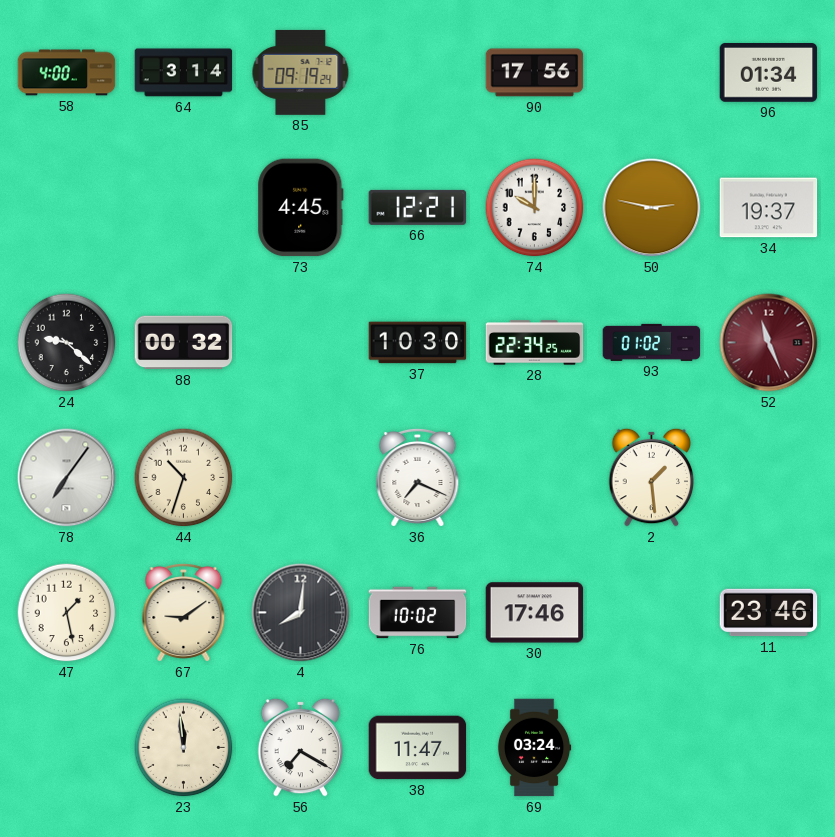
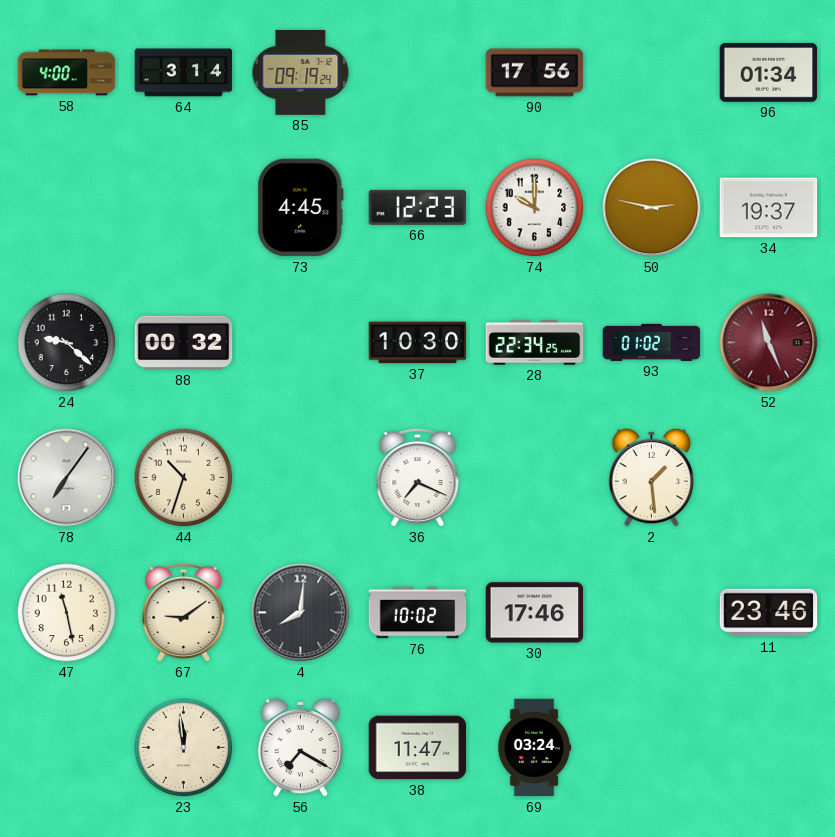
66: 12:21 -> 12:23
47: 1:28 -> 11:28
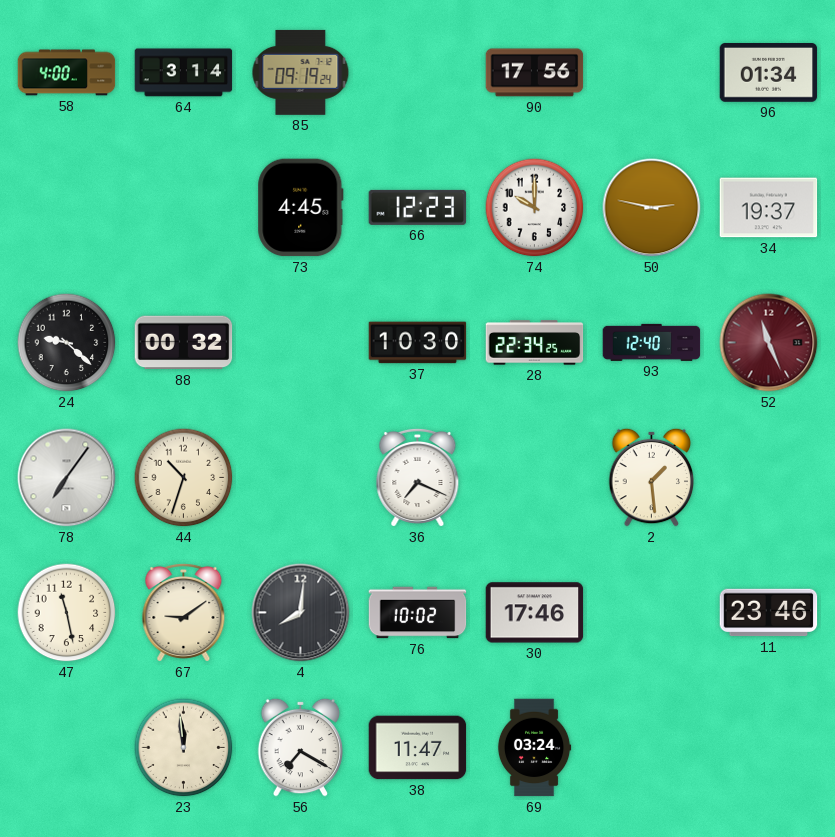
93: 01:02 -> 12:40
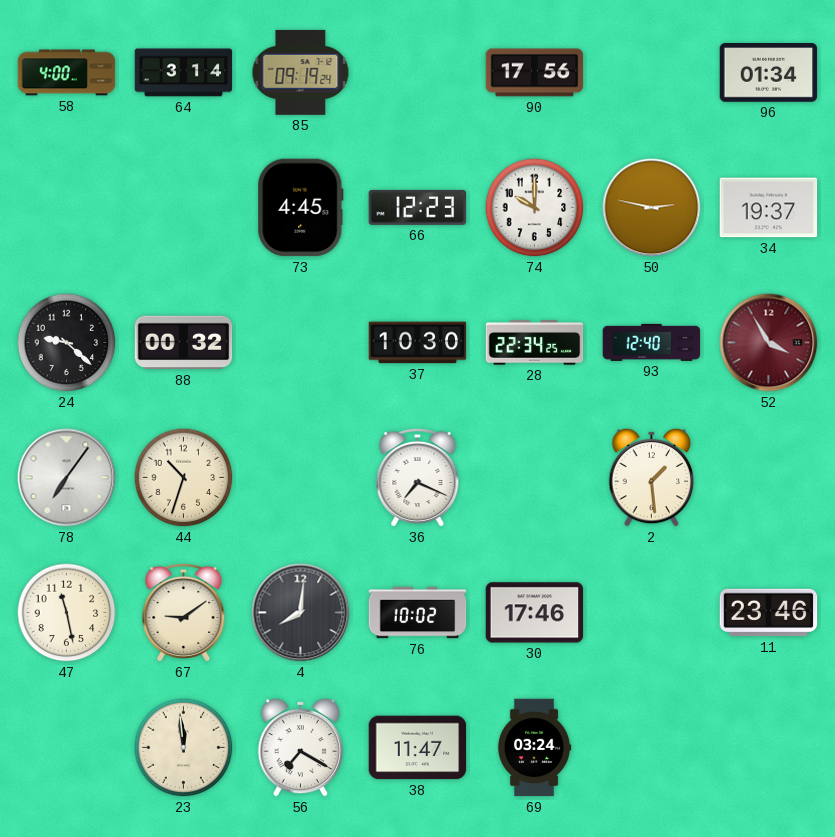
52: 11:26 -> 3:55
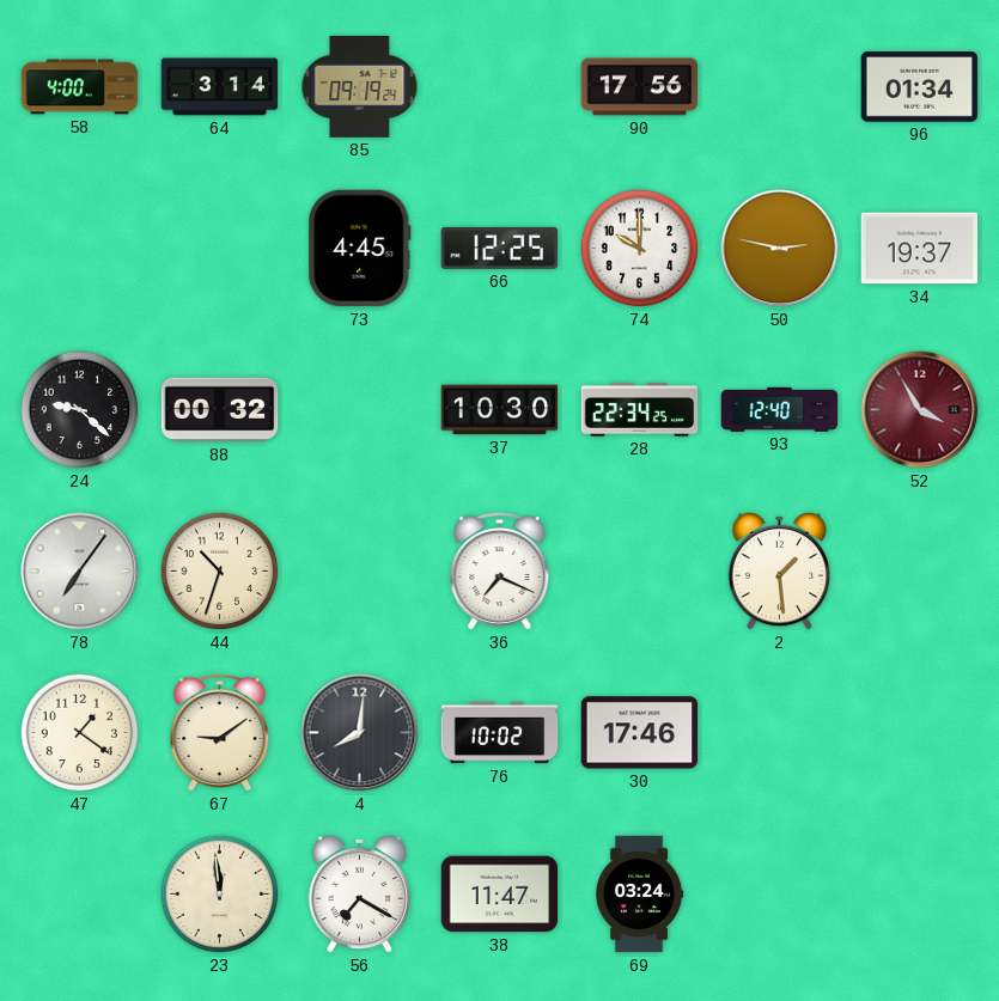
66: 12:23 -> 12:25
47: 11:28 -> 1:21
11: 23:46 -> none
